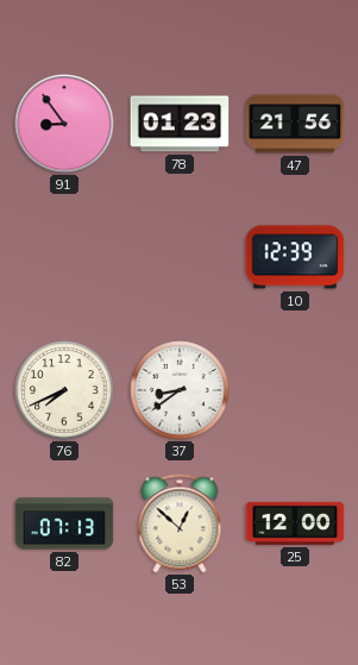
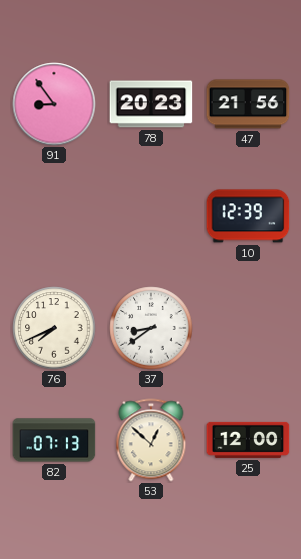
78: 01:23 -> 20:23
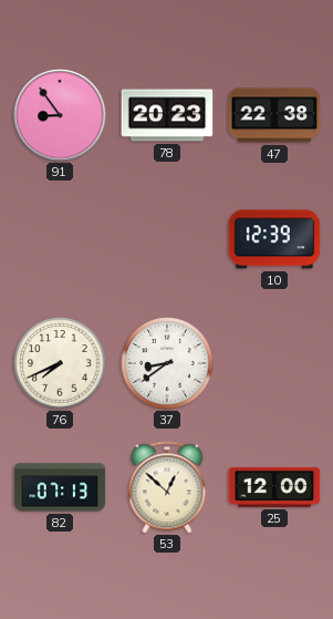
47: 21:56 -> 22:38
